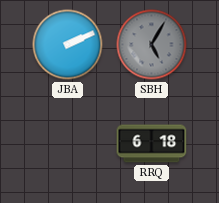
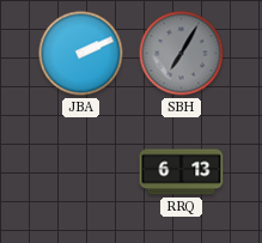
SBH: 5:05 -> 7:05
RRQ: 6:18 -> 6:13
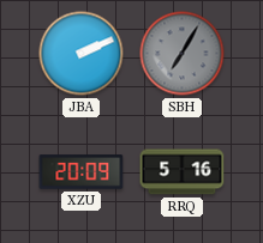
XZU: none -> 20:09
RRQ: 6:13 -> 5:16
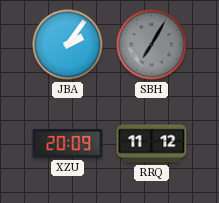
JBA: 2:11 -> 2:06
RRQ: 5:16 -> 11:12
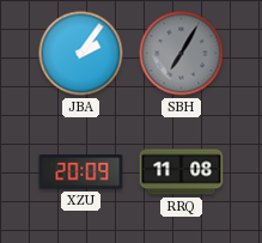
RRQ: 11:12 -> 11:08
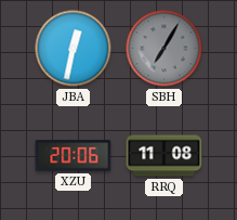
JBA: 2:06 -> 12:32
XZU: 20:09 -> 20:06
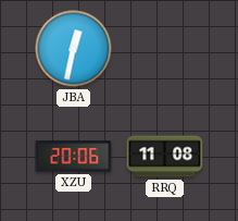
SBH: 7:05 -> none
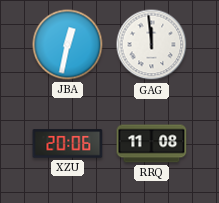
GAG: none -> 11:59
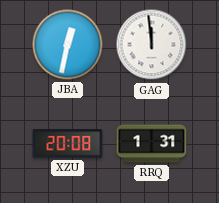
XZU: 20:06 -> 20:08
RRQ: 11:08 -> 1:31
